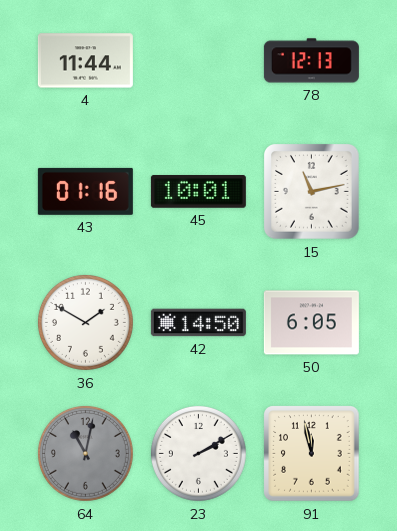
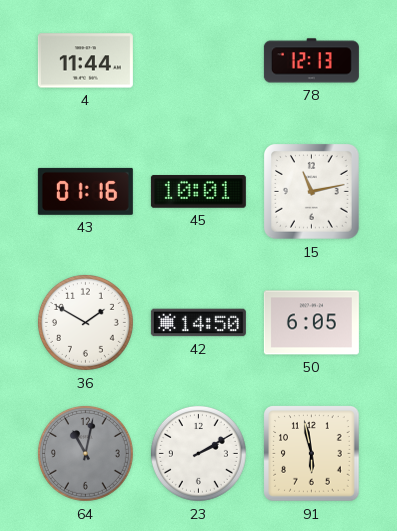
91: 11:58 -> 5:58
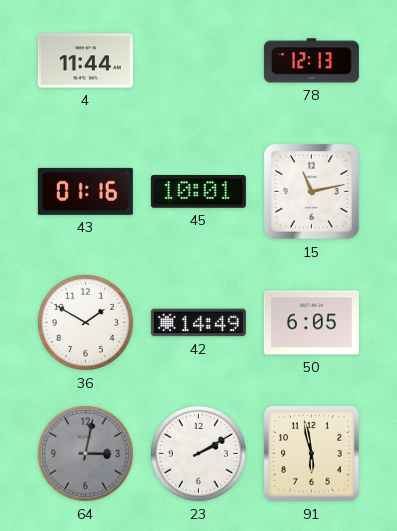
42: 14:50 -> 14:49
64: 11:02 -> 3:02
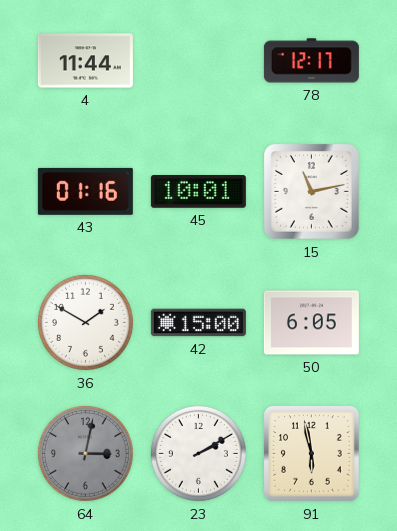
78: 12:13 -> 12:17
42: 14:49 -> 15:00
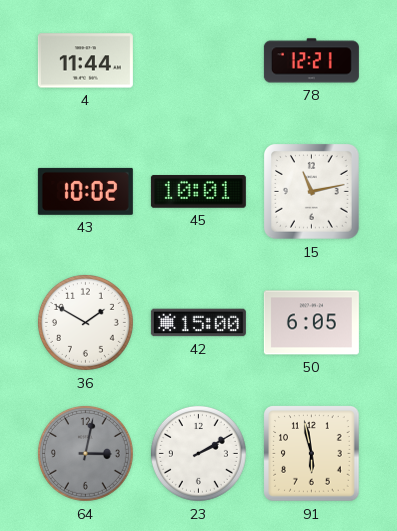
78: 12:17 -> 12:21
43: 01:16 -> 10:02
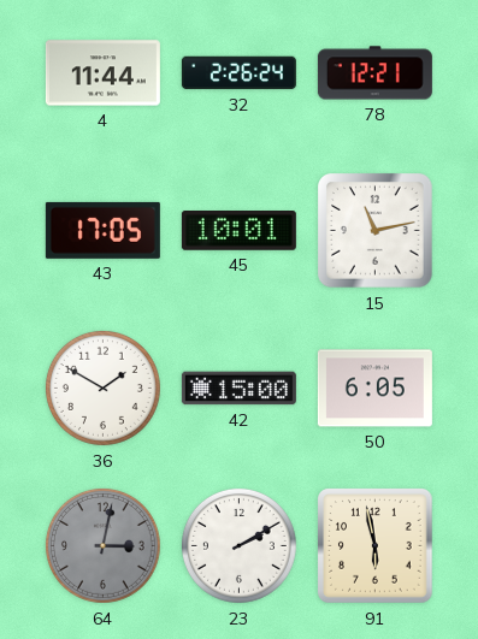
32: none -> 2:26
43: 10:02 -> 17:05
